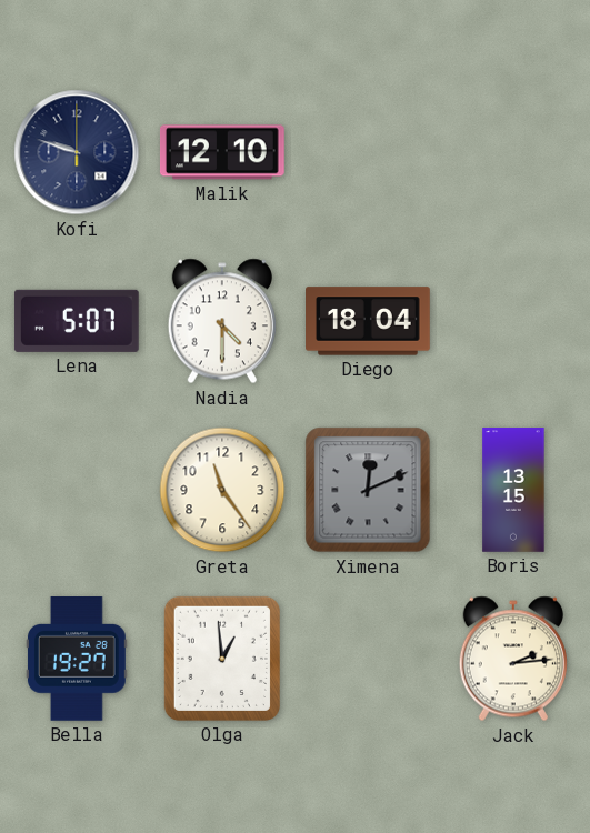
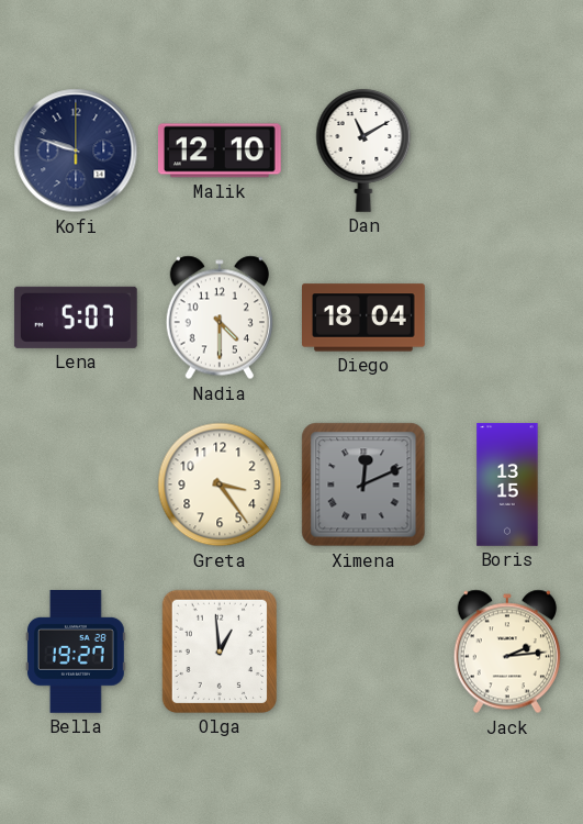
Dan: none -> 11:10
Greta: 11:24 -> 3:24
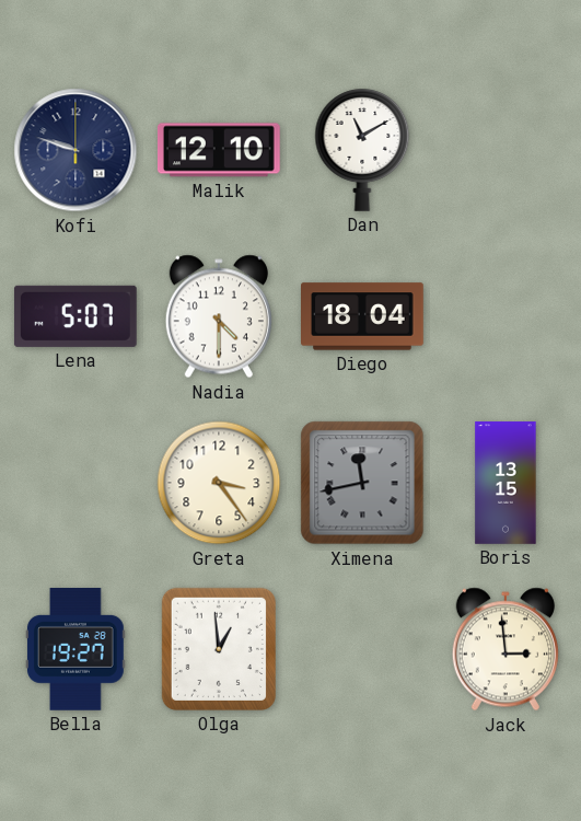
Ximena: 12:11 -> 11:43
Jack: 2:14 -> 2:59
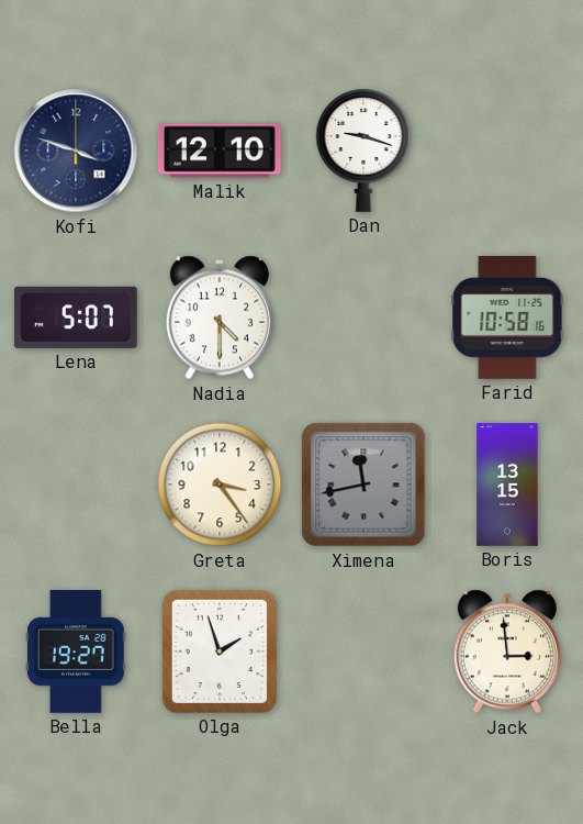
Kofi: 9:48 -> 3:48
Dan: 11:10 -> 9:18
Diego: 18:04 -> none
Farid: none -> 10:58
Olga: 12:59 -> 1:57
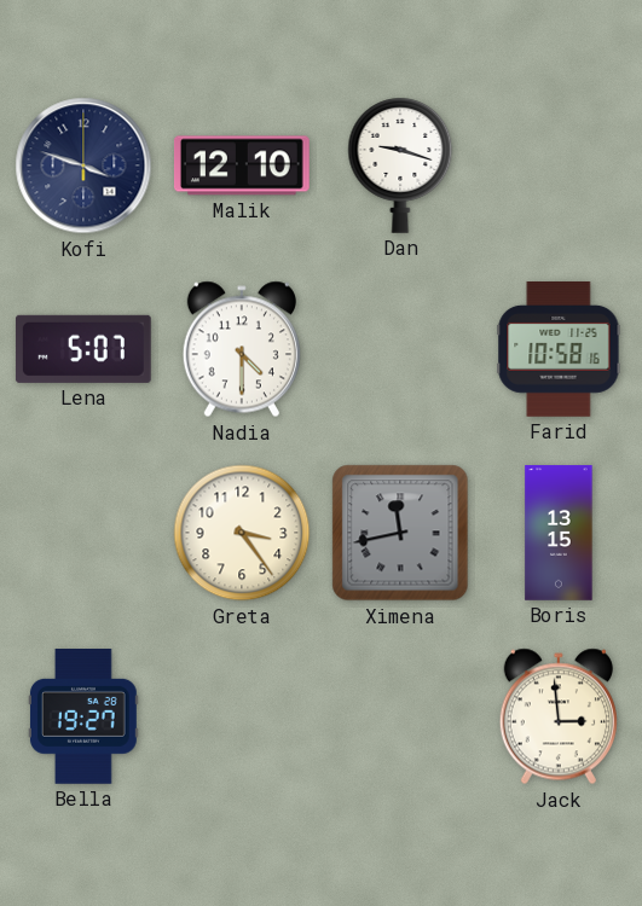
Olga: 1:57 -> none
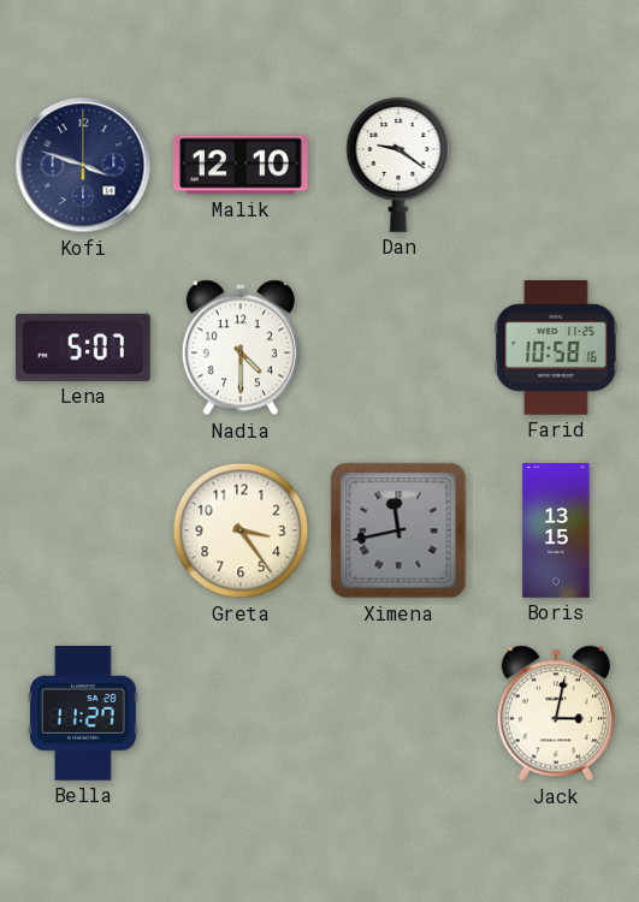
Dan: 9:18 -> 9:21
Bella: 19:27 -> 11:27
Jack: 2:59 -> 3:02
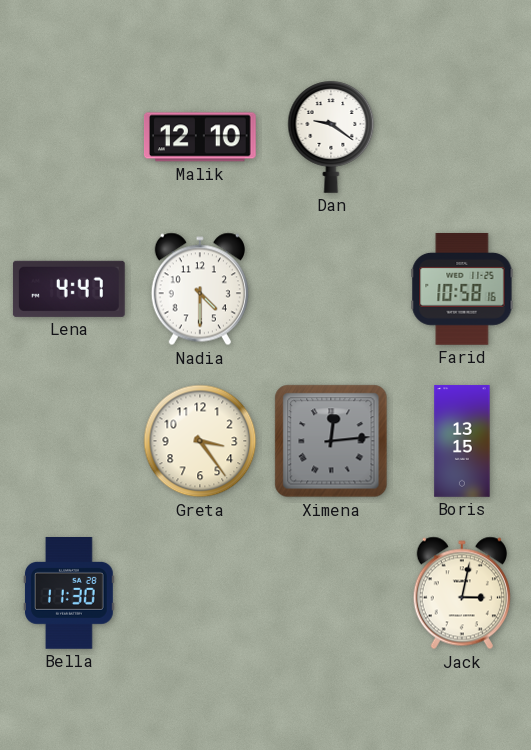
Kofi: 3:48 -> none
Lena: 5:07 -> 4:47
Ximena: 11:43 -> 12:14
Bella: 11:27 -> 11:30
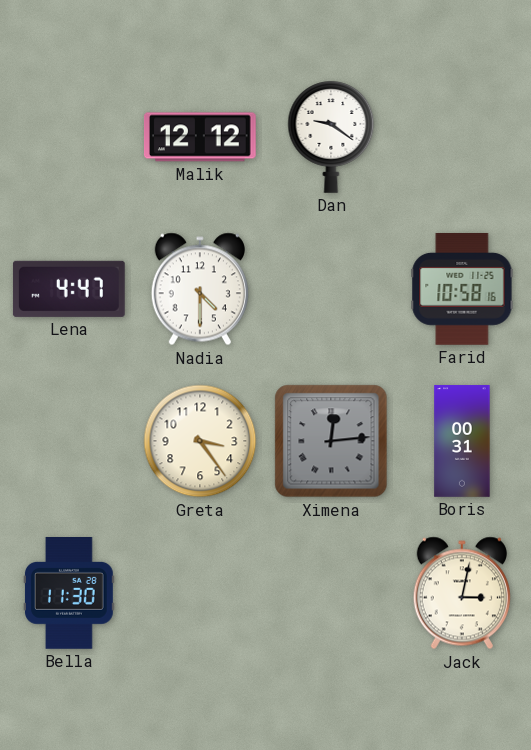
Malik: 12:10 -> 12:12
Boris: 13:15 -> 00:31
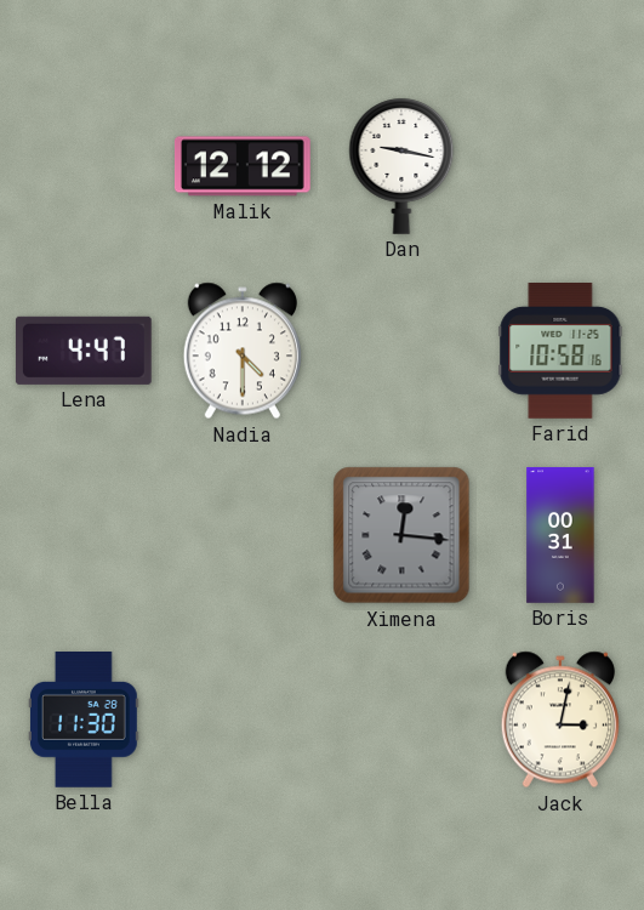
Dan: 9:21 -> 9:17
Greta: 3:24 -> none
Ximena: 12:14 -> 12:16
